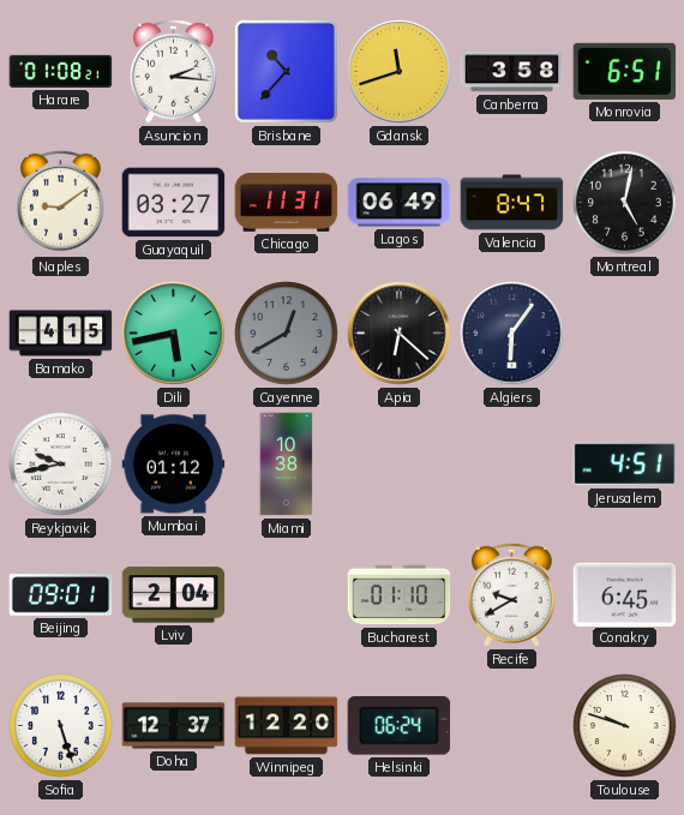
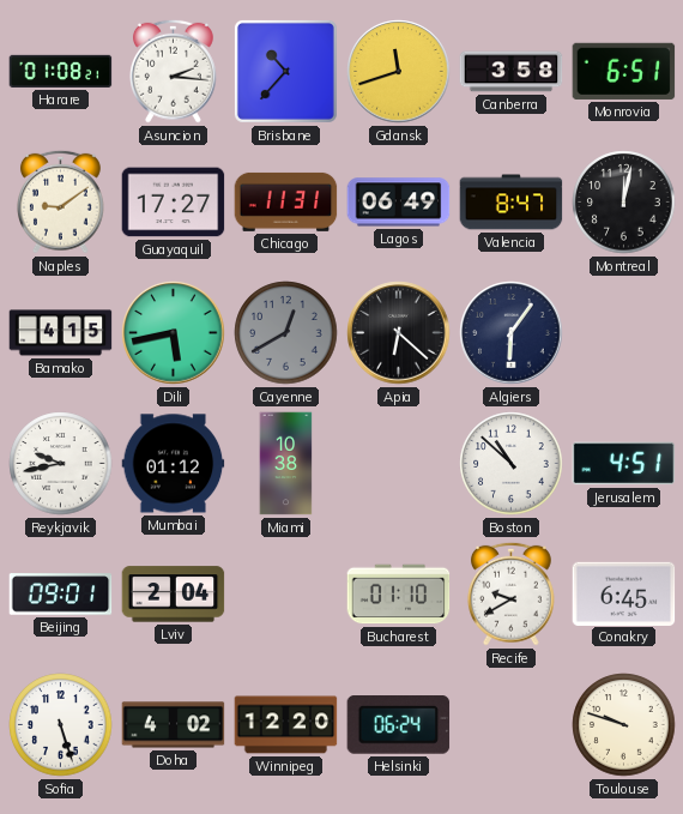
Guayaquil: 03:27 -> 17:27
Montreal: 5:02 -> 12:02
Boston: none -> 10:52
Doha: 12:37 -> 4:02
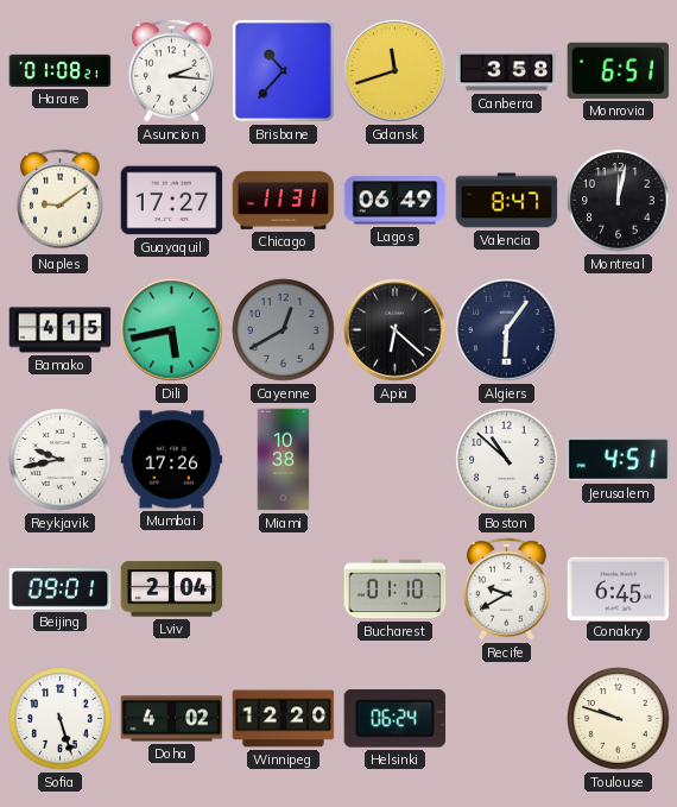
Mumbai: 01:12 -> 17:26
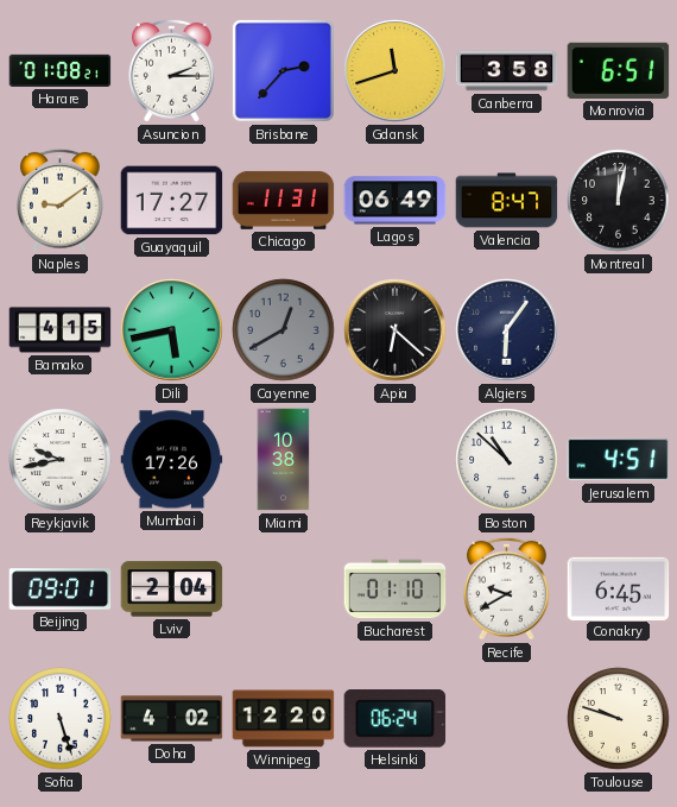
Asuncion: 2:16 -> 2:15
Brisbane: 10:37 -> 2:37
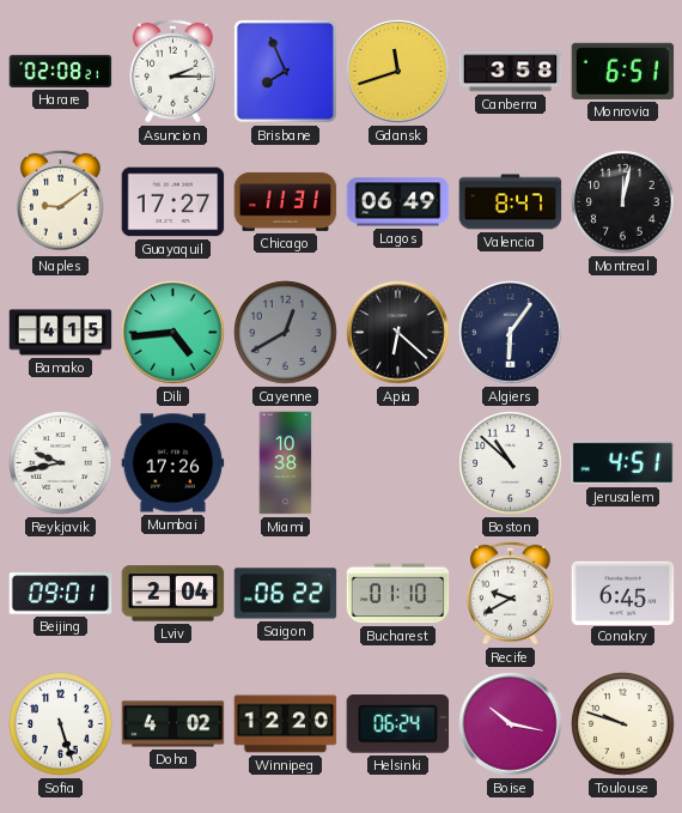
Harare: 01:08 -> 02:08
Brisbane: 2:37 -> 7:56
Dili: 5:43 -> 4:44
Saigon: none -> 06:22
Boise: none -> 10:17
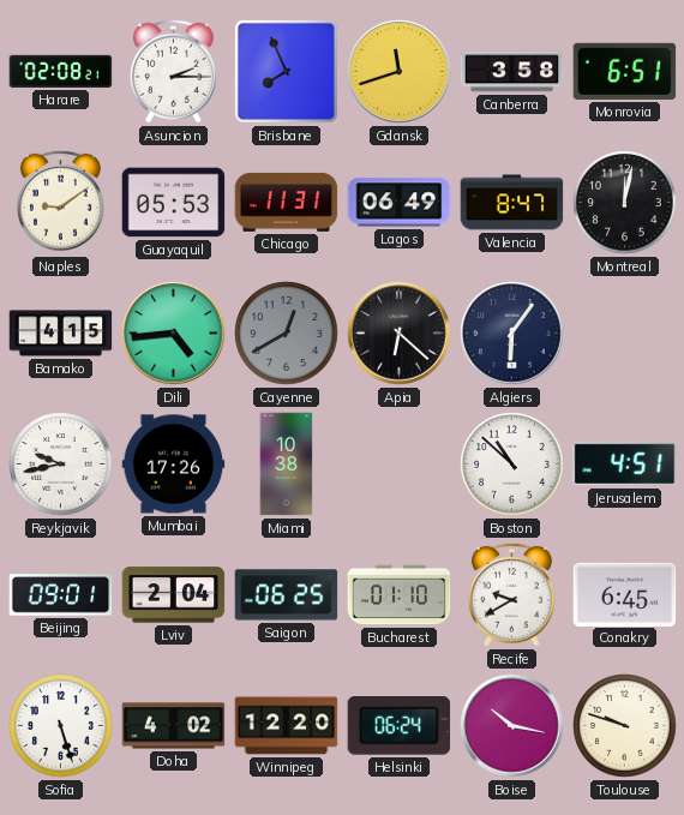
Guayaquil: 17:27 -> 05:53
Saigon: 06:22 -> 06:25
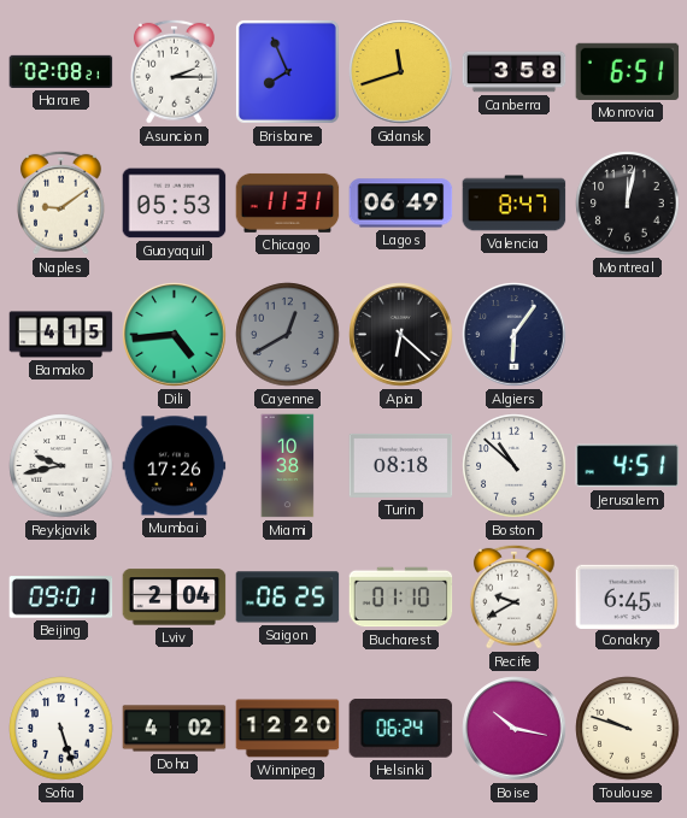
Turin: none -> 08:18
